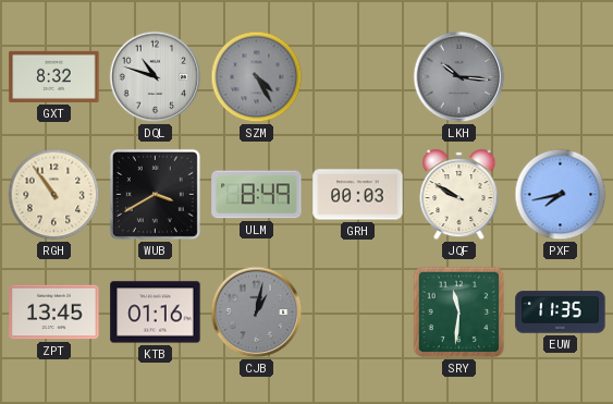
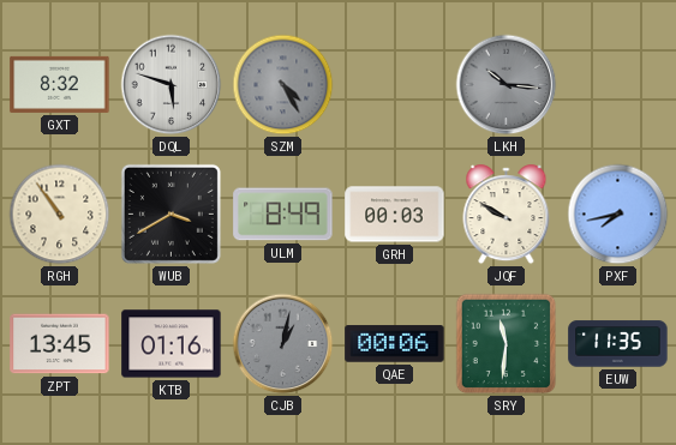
DQL: 10:48 -> 5:48
QAE: none -> 00:06
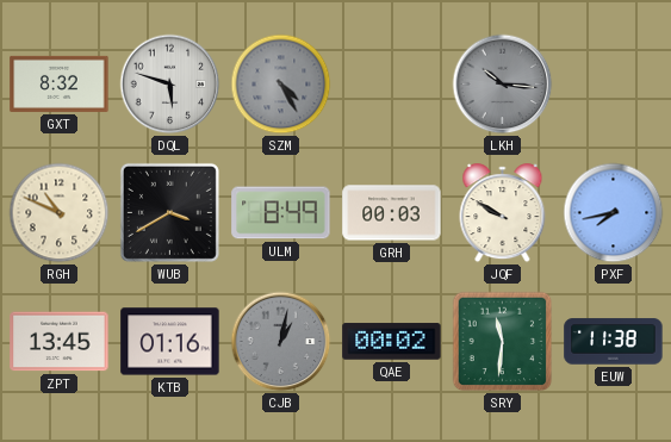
RGH: 10:54 -> 10:49
QAE: 00:06 -> 00:02
EUW: 11:35 -> 11:38
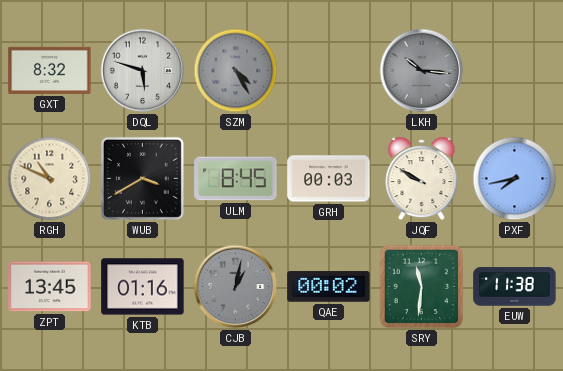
ULM: 8:49 -> 8:45
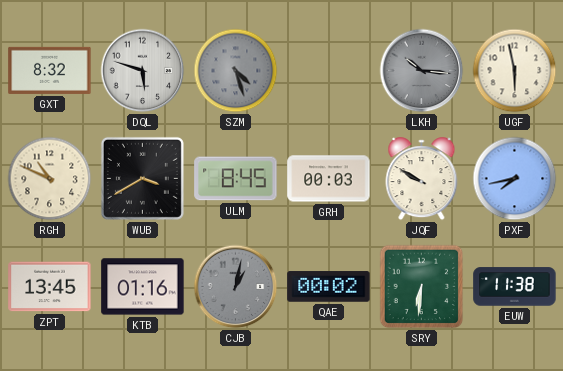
SZM: 4:25 -> 4:27
UGF: none -> 5:58
SRY: 11:31 -> 6:31
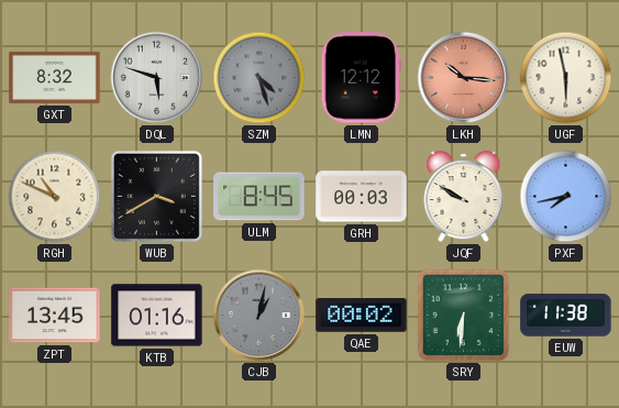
LMN: none -> 12:12
LKH dial: grey -> salmon
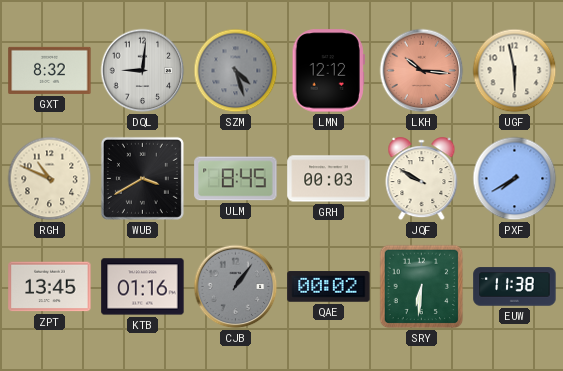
DQL: 5:48 -> 9:01
PXF: 7:43 -> 7:40
CJB: 1:02 -> 1:06
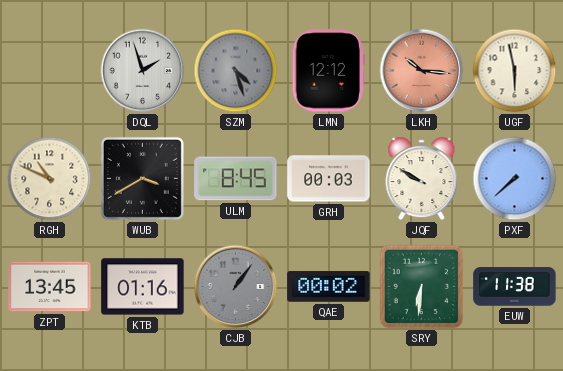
GXT: 8:32 -> none
DQL: 9:01 -> 1:57
PXF: 7:40 -> 7:38
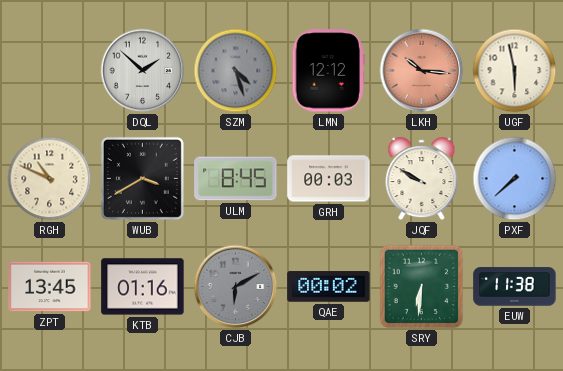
DQL: 1:57 -> 1:52
CJB: 1:06 -> 6:10
